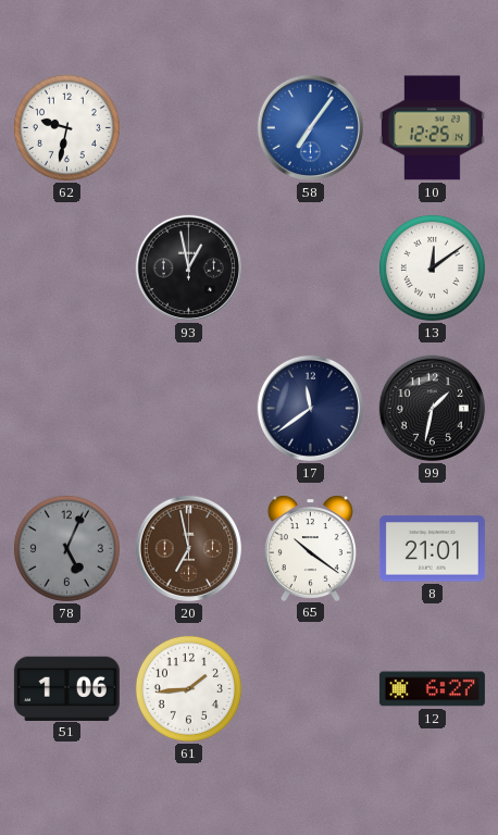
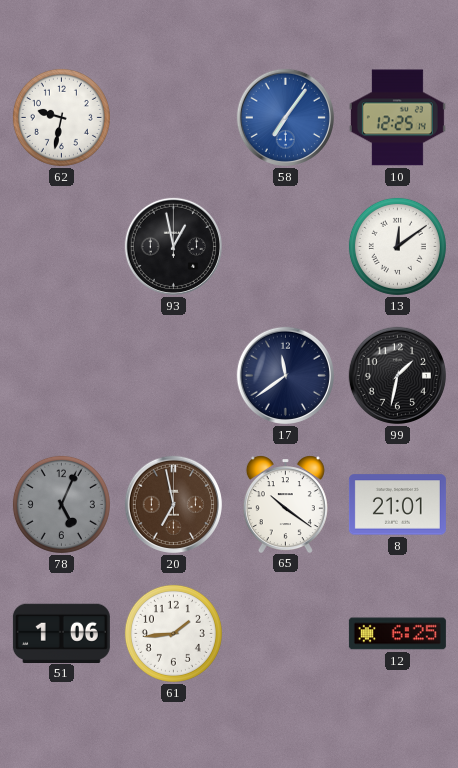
12: 6:27 -> 6:25
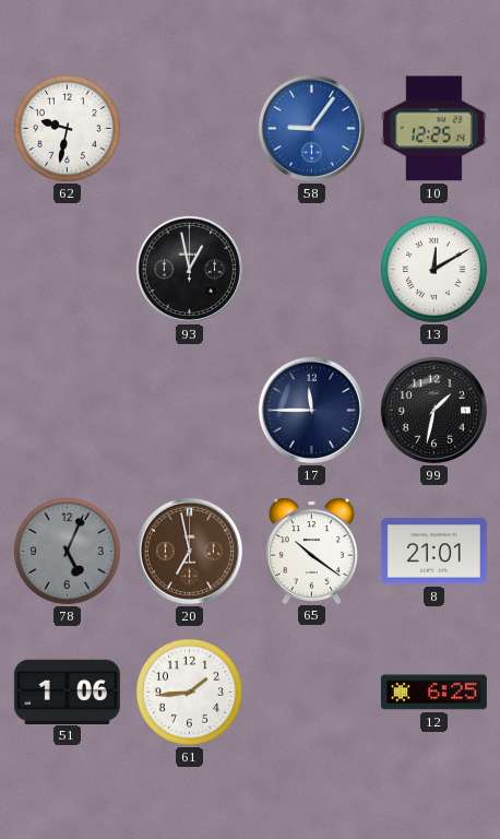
58: 7:06 -> 9:06
13: 12:09 -> 12:10
17: 11:39 -> 11:45
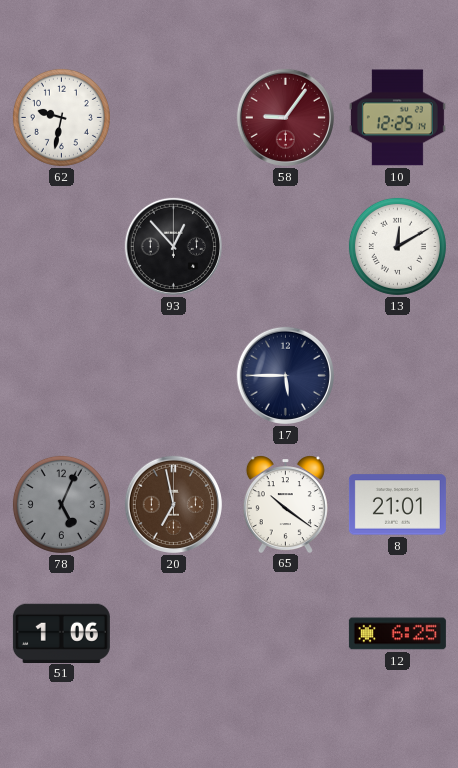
58 dial: blue -> burgundy
93: 12:58 -> 12:53
17: 11:45 -> 5:45
99: 1:32 -> none
61: 1:44 -> none
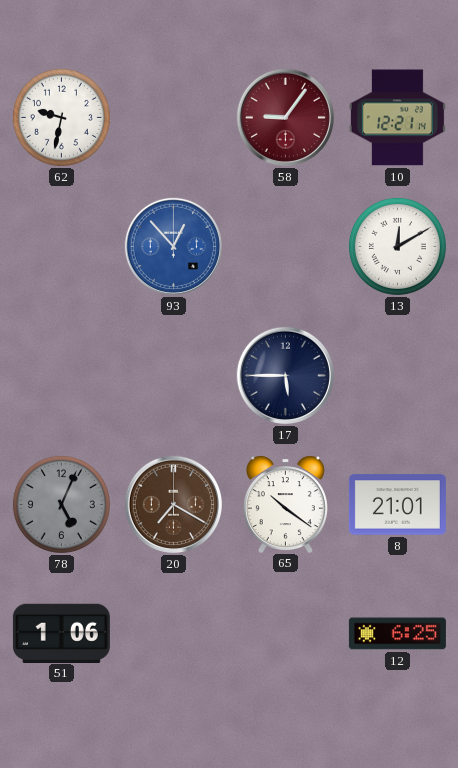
10: 12:25 -> 12:21
93 dial: black -> blue
20: 6:58 -> 7:20
